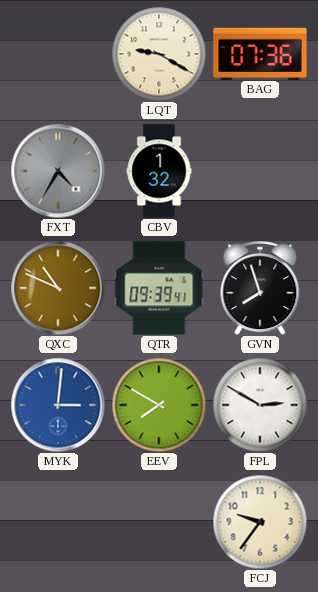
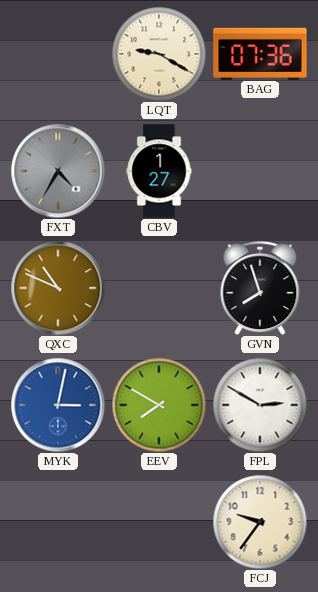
CBV: 1:32 -> 1:27
QTR: 09:39 -> none
MYK: 3:01 -> 3:02
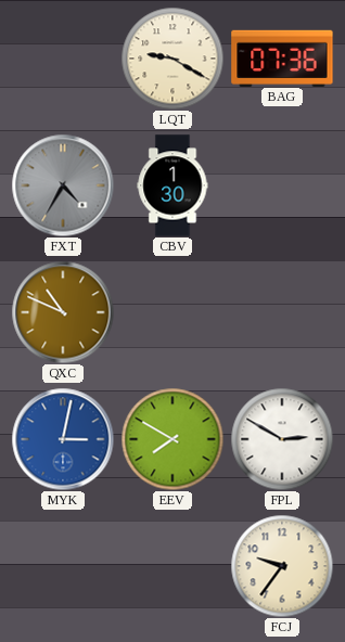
CBV: 1:27 -> 1:30
GVN: 7:57 -> none
